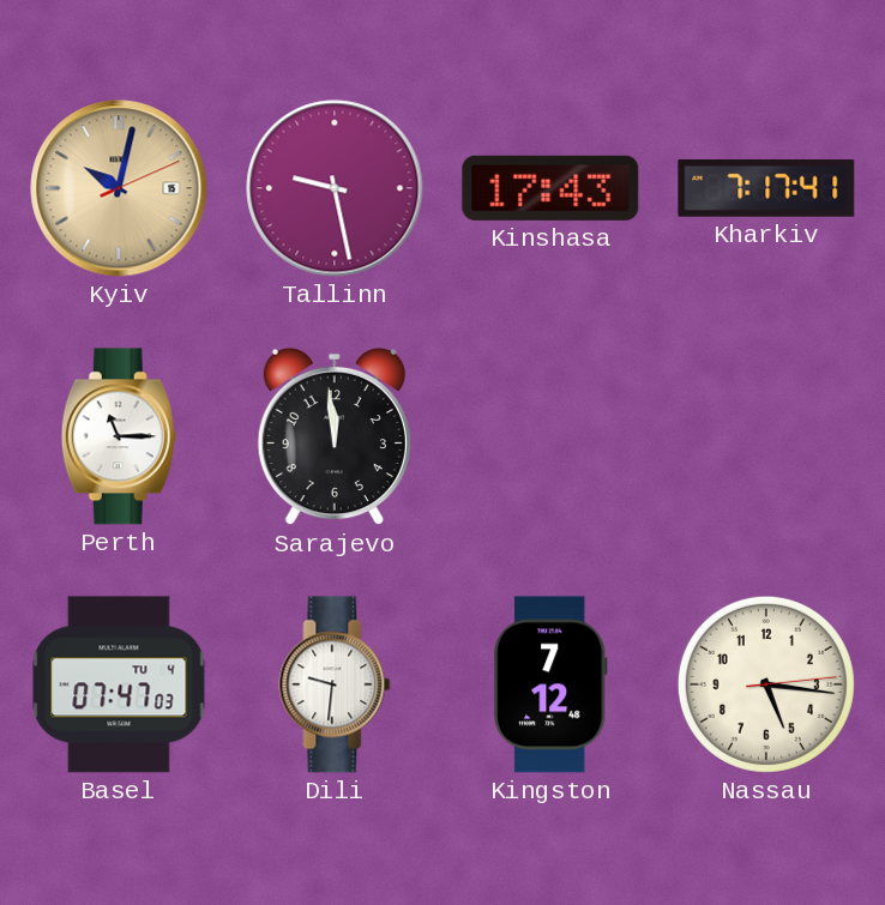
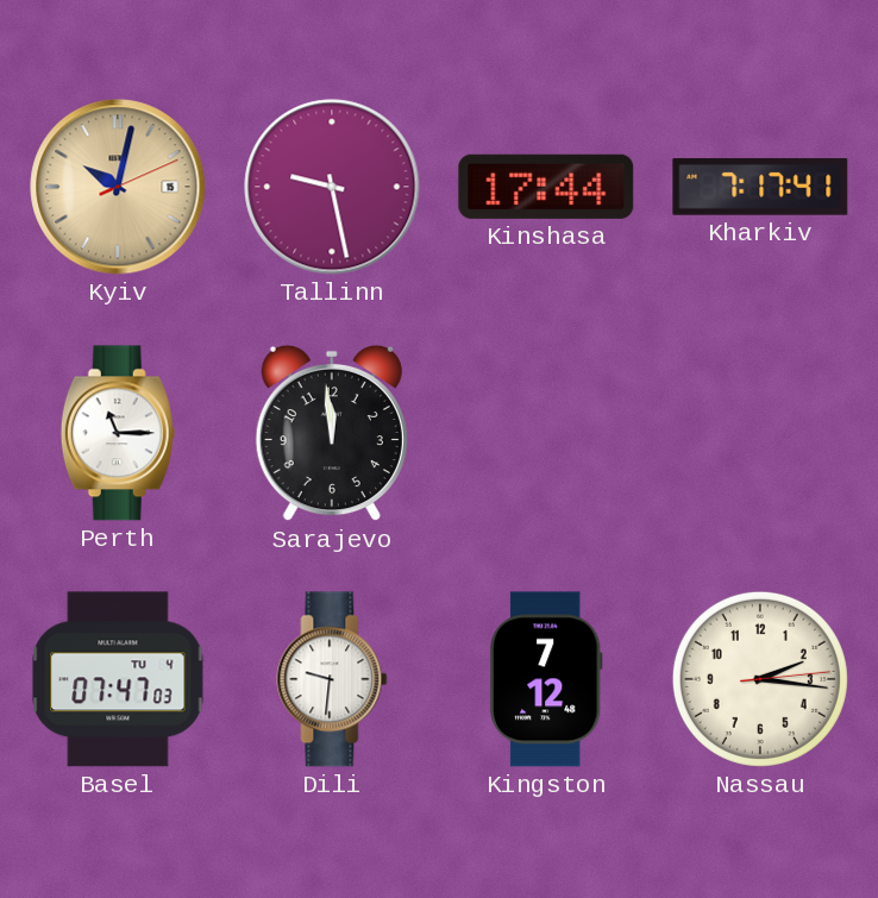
Kinshasa: 17:43 -> 17:44
Nassau: 5:16 -> 2:16
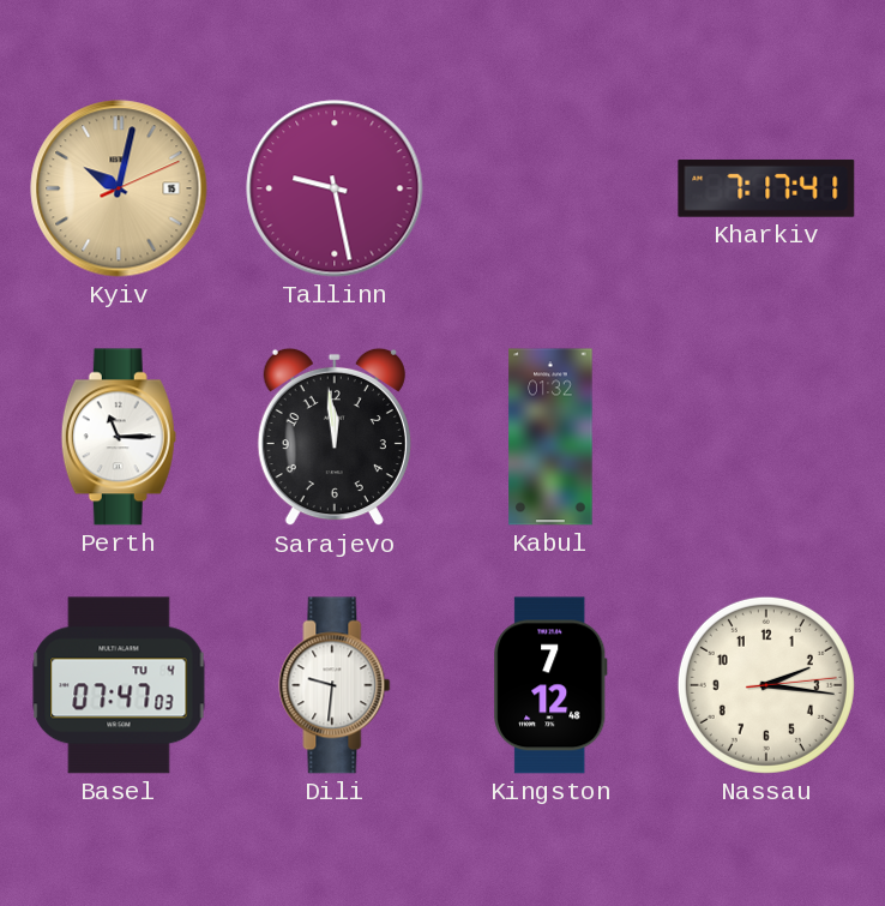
Kinshasa: 17:44 -> none
Kabul: none -> 01:32
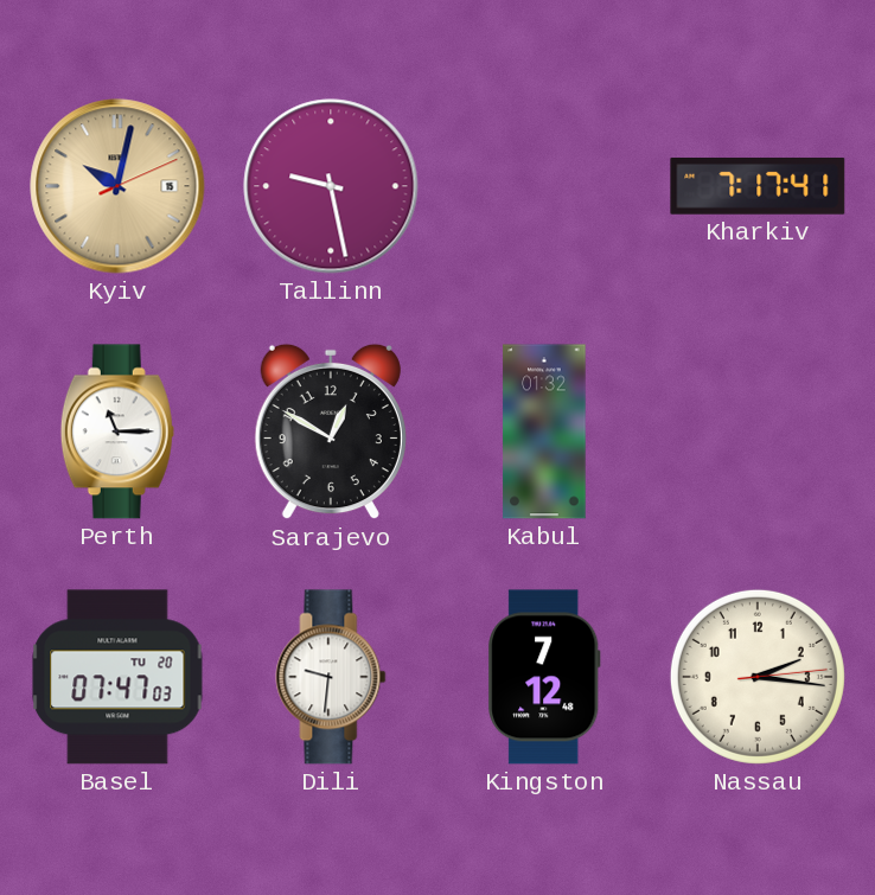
Sarajevo: 11:59 -> 12:50
Basel date: TU 4 -> TU 20
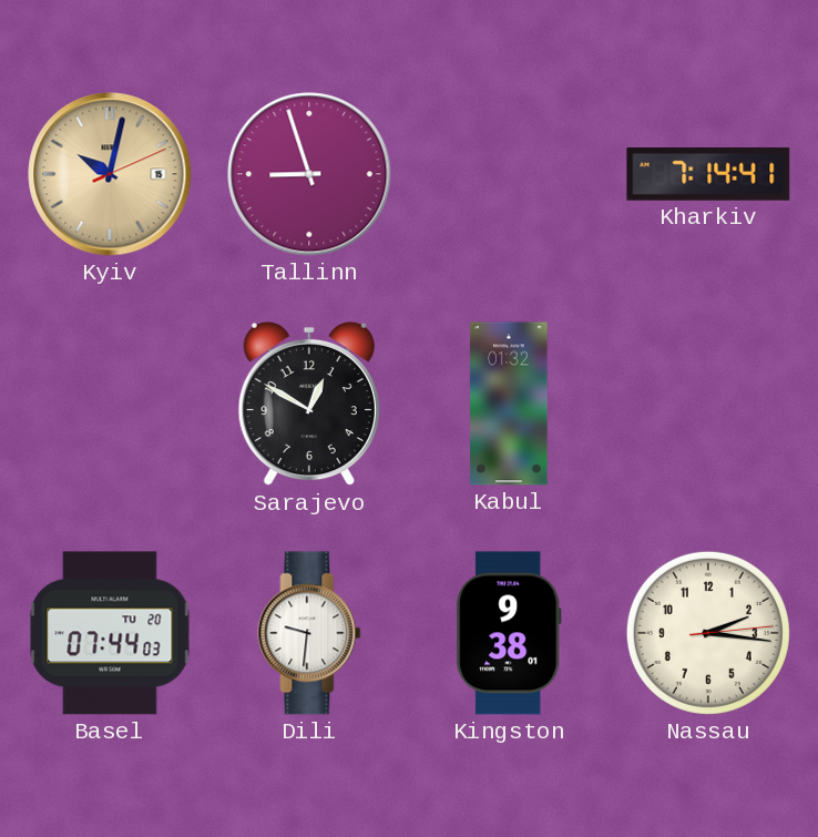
Tallinn: 9:28 -> 8:57
Kharkiv: 7:17 -> 7:14
Perth: 11:15 -> none
Basel: 07:47 -> 07:44
Kingston: 7:12 -> 9:38
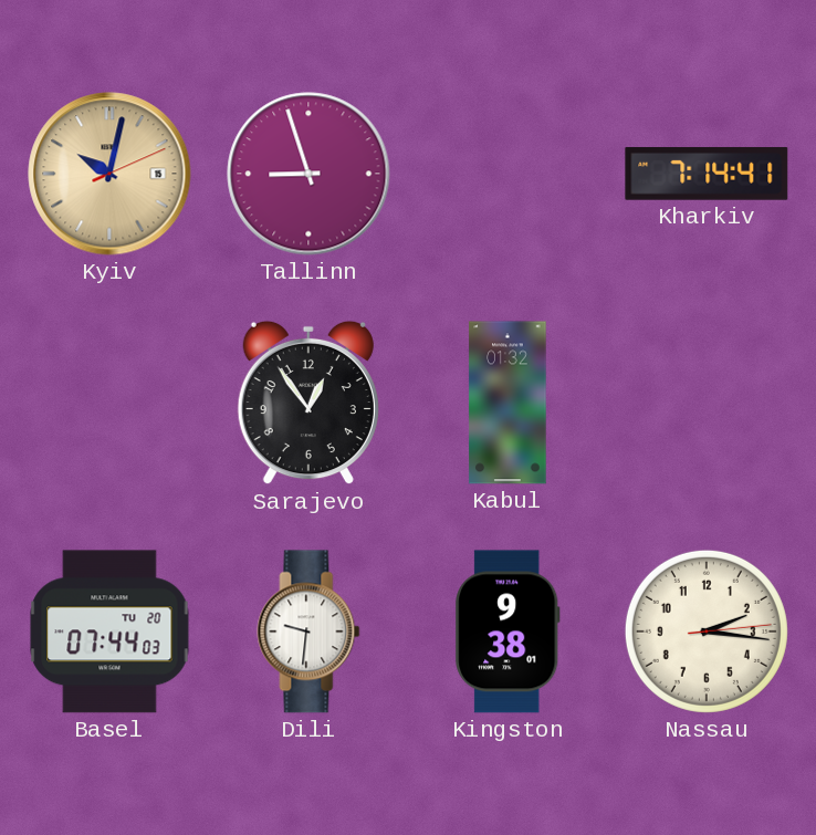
Sarajevo: 12:50 -> 12:54
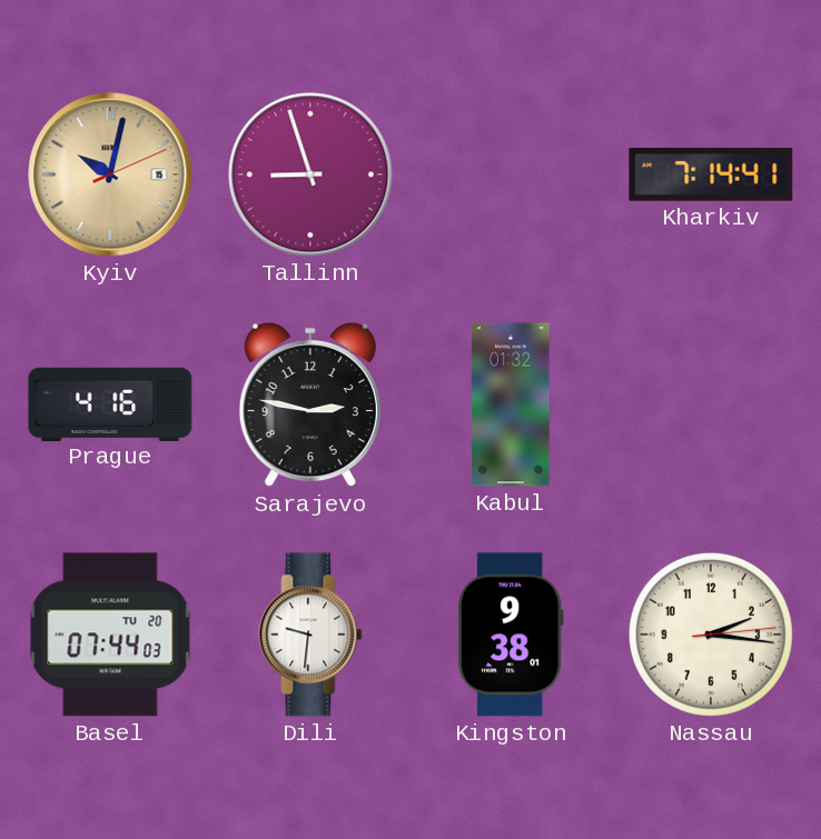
Prague: none -> 4:16
Sarajevo: 12:54 -> 2:47
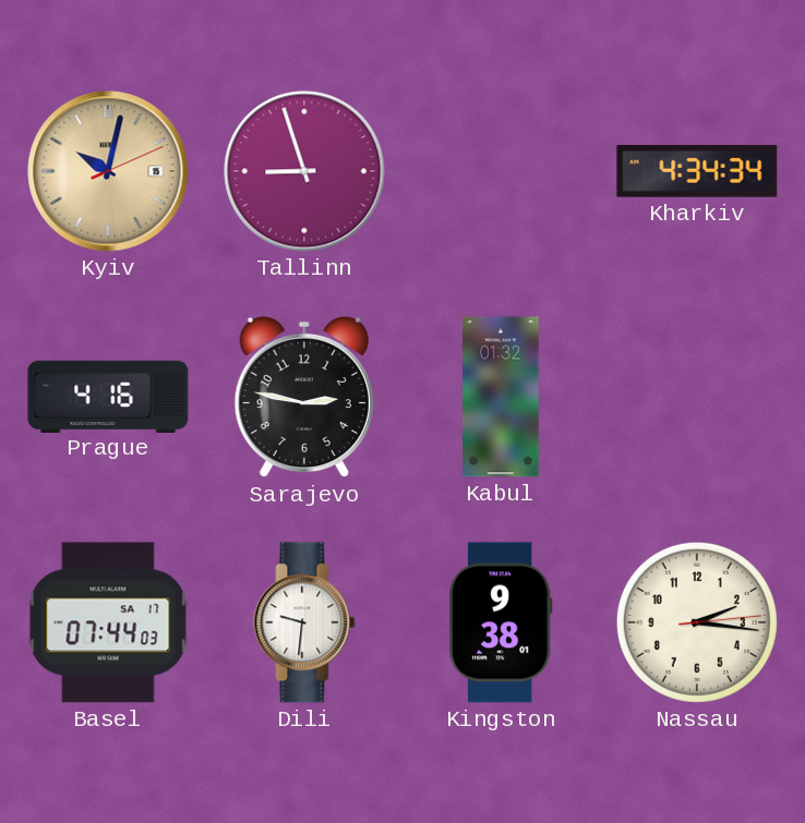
Kharkiv: 7:14 -> 4:34
Basel date: TU 20 -> SA 17
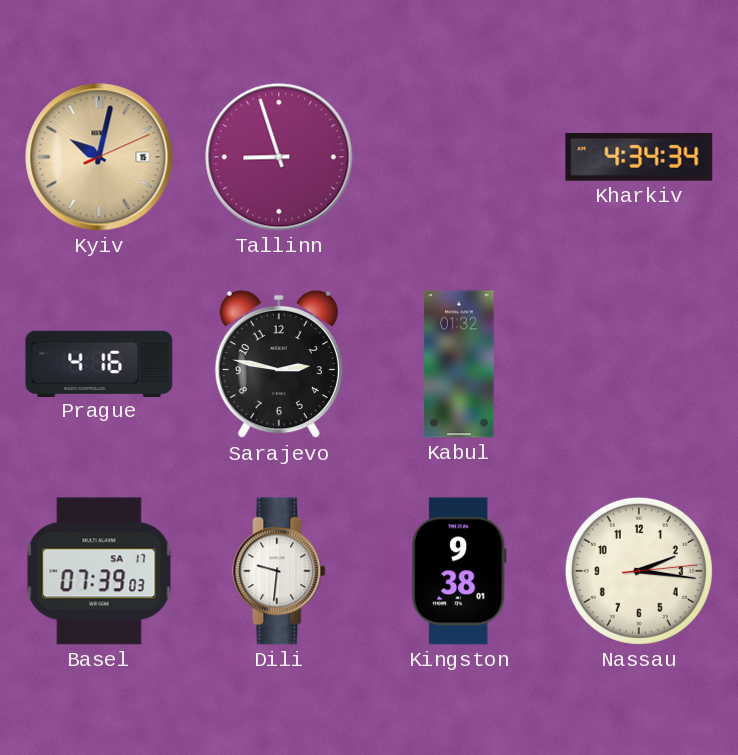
Basel: 07:44 -> 07:39
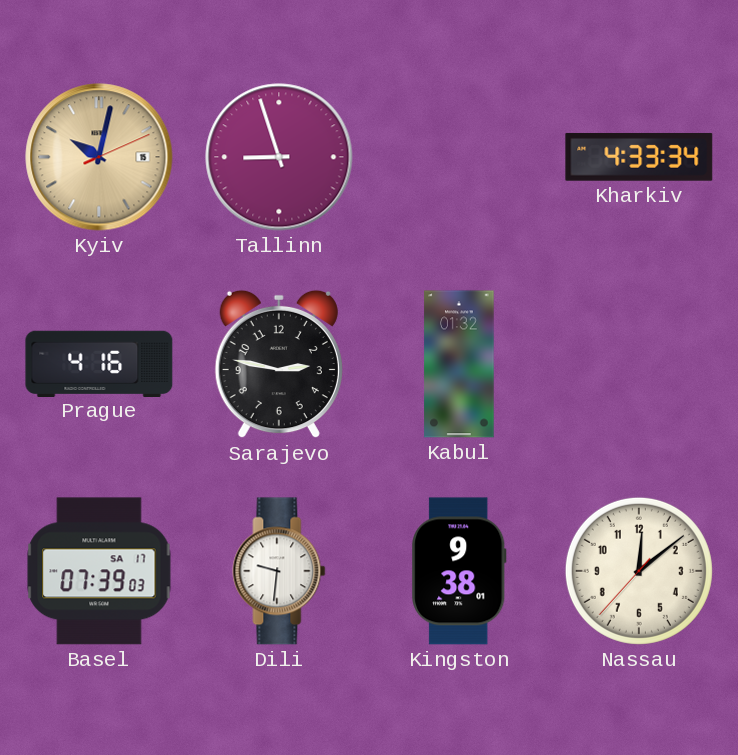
Kharkiv: 4:34 -> 4:33
Nassau: 2:16 -> 12:08
